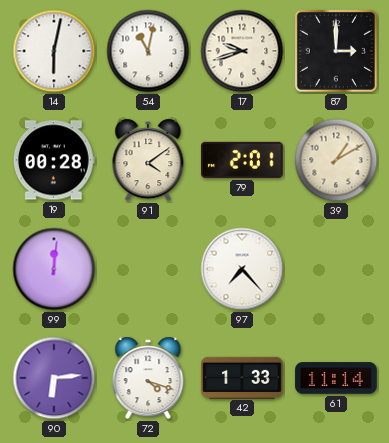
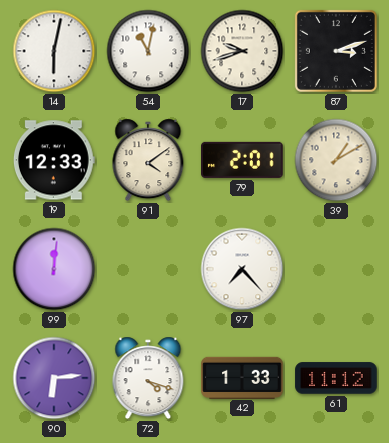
87: 3:00 -> 3:12
19: 00:28 -> 12:33
61: 11:14 -> 11:12
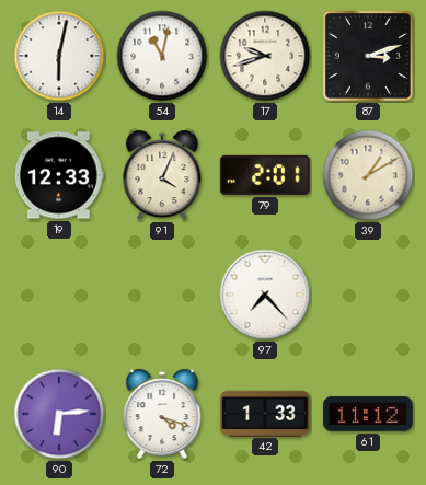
91: 4:09 -> 4:04
99: 12:01 -> none
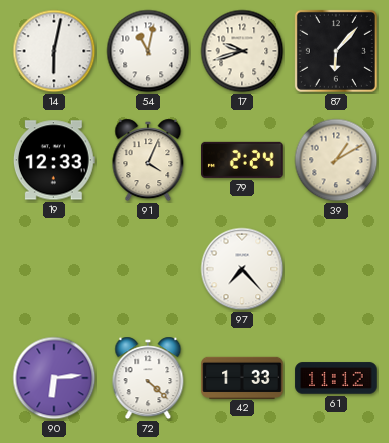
87: 3:12 -> 6:07
79: 2:01 -> 2:24
72: 4:18 -> 4:22
